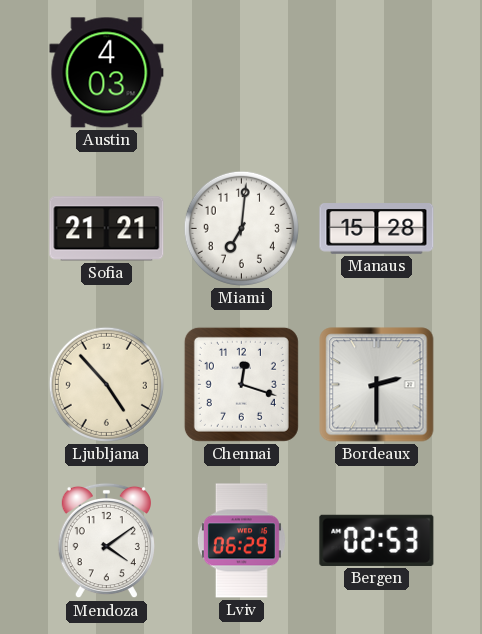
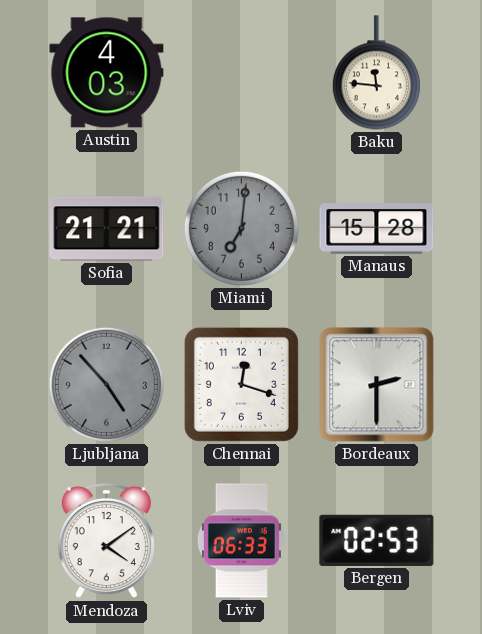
Baku: none -> 11:46
Miami dial: white -> grey
Ljubljana dial: cream -> grey
Lviv: 06:29 -> 06:33
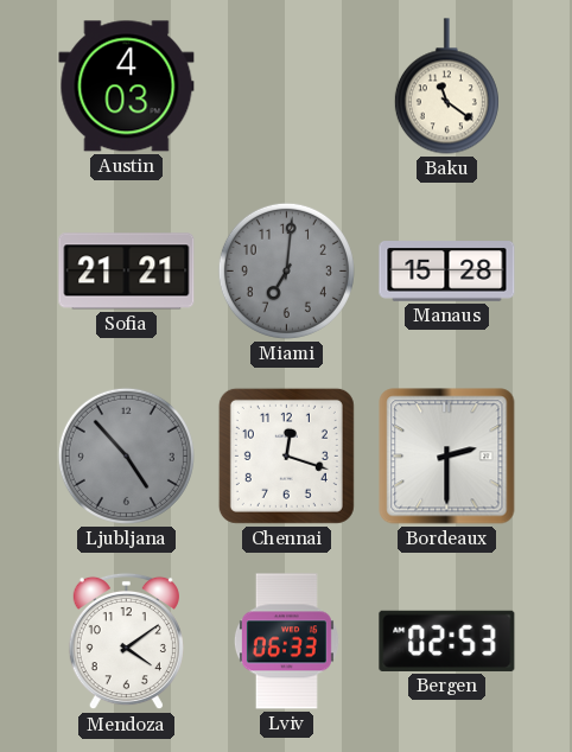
Baku: 11:46 -> 11:21
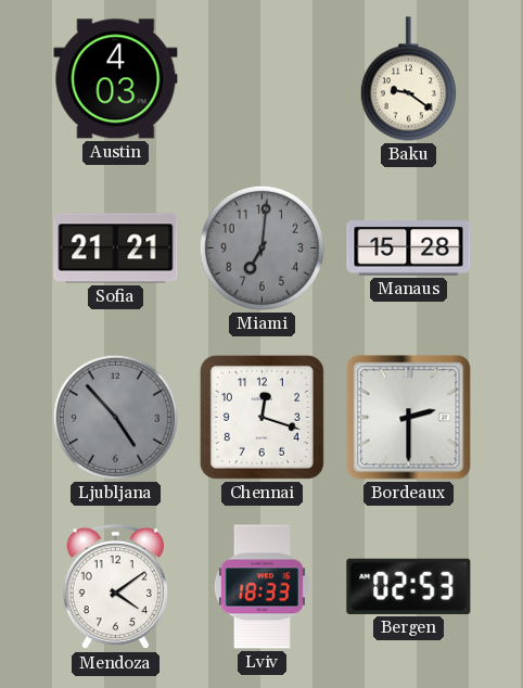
Baku: 11:21 -> 9:21
Lviv: 06:33 -> 18:33
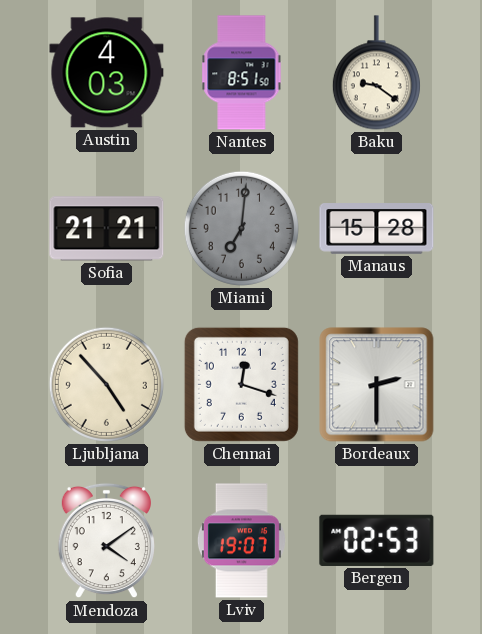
Nantes: none -> 8:51
Ljubljana dial: grey -> cream
Lviv: 18:33 -> 19:07
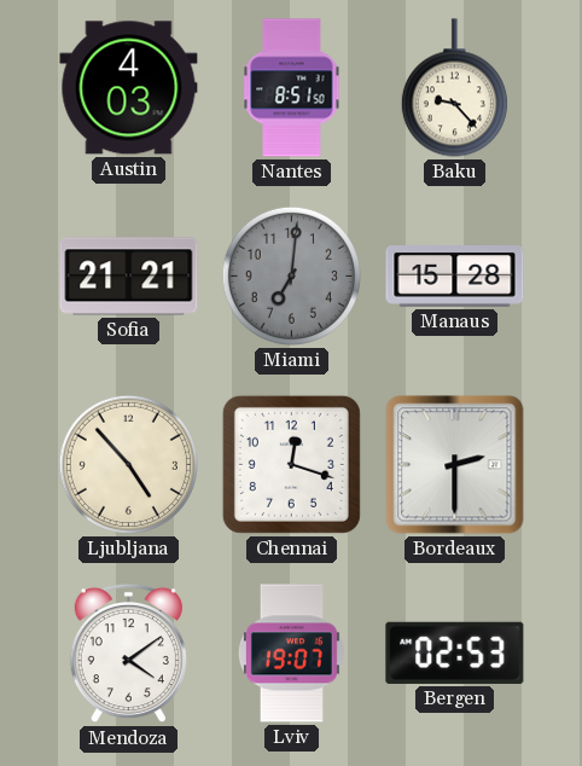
Baku: 9:21 -> 9:23
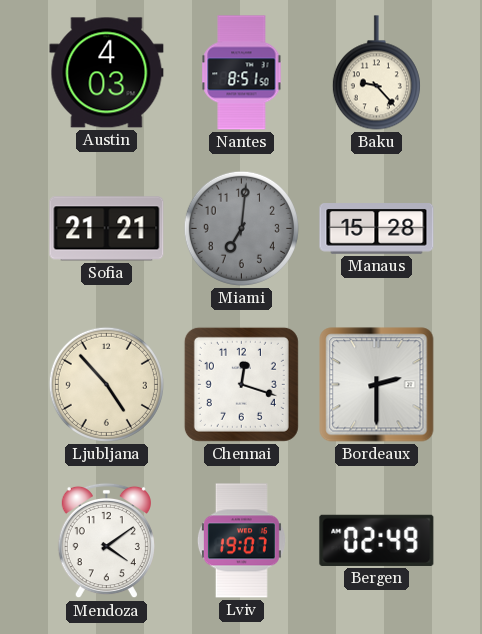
Bergen: 02:53 -> 02:49
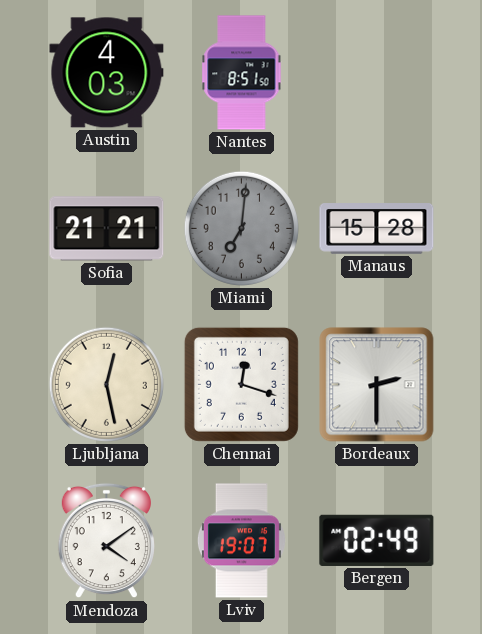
Baku: 9:23 -> none
Ljubljana: 4:53 -> 12:28
